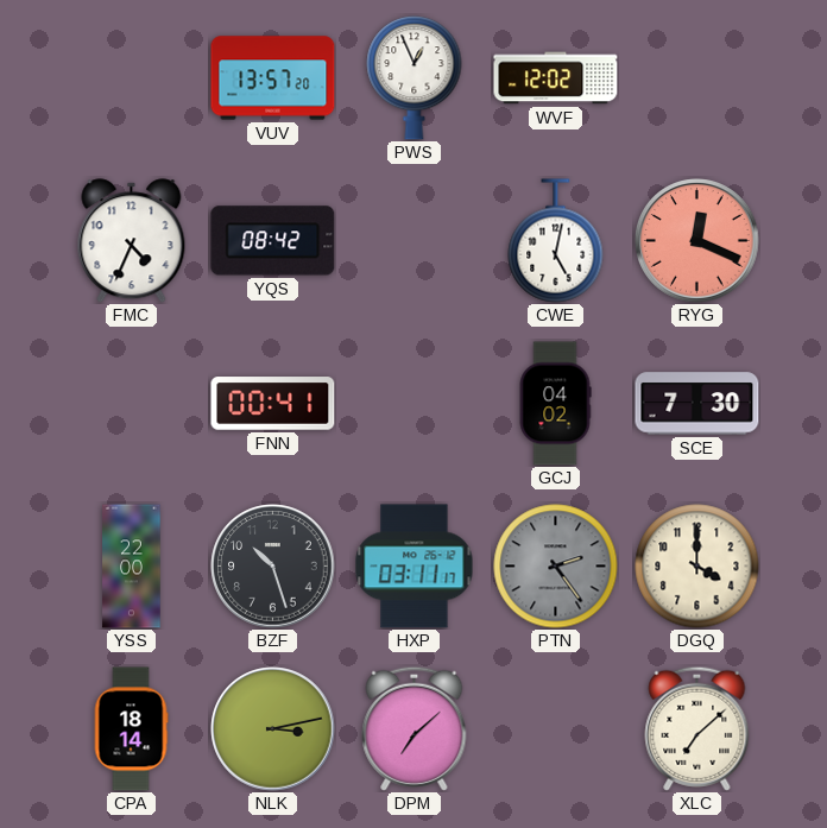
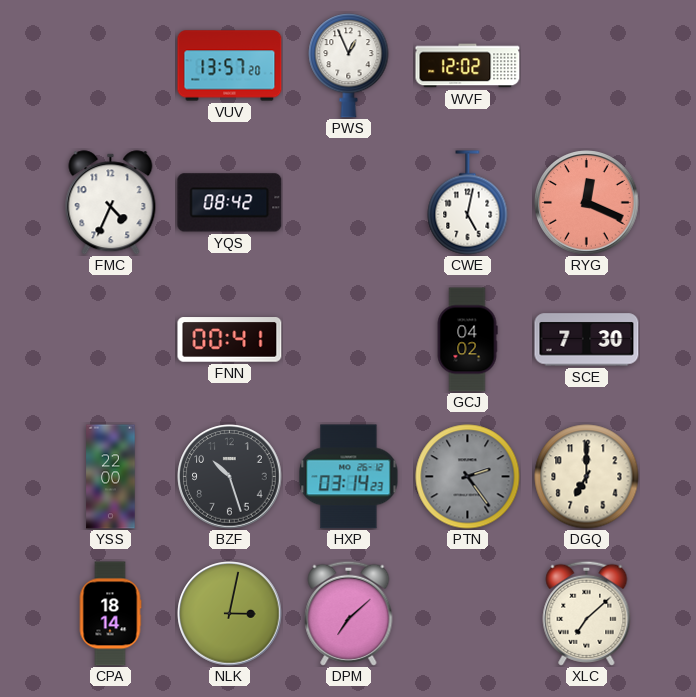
HXP: 03:11 -> 03:14
DGQ: 4:00 -> 7:00
NLK: 3:13 -> 3:02
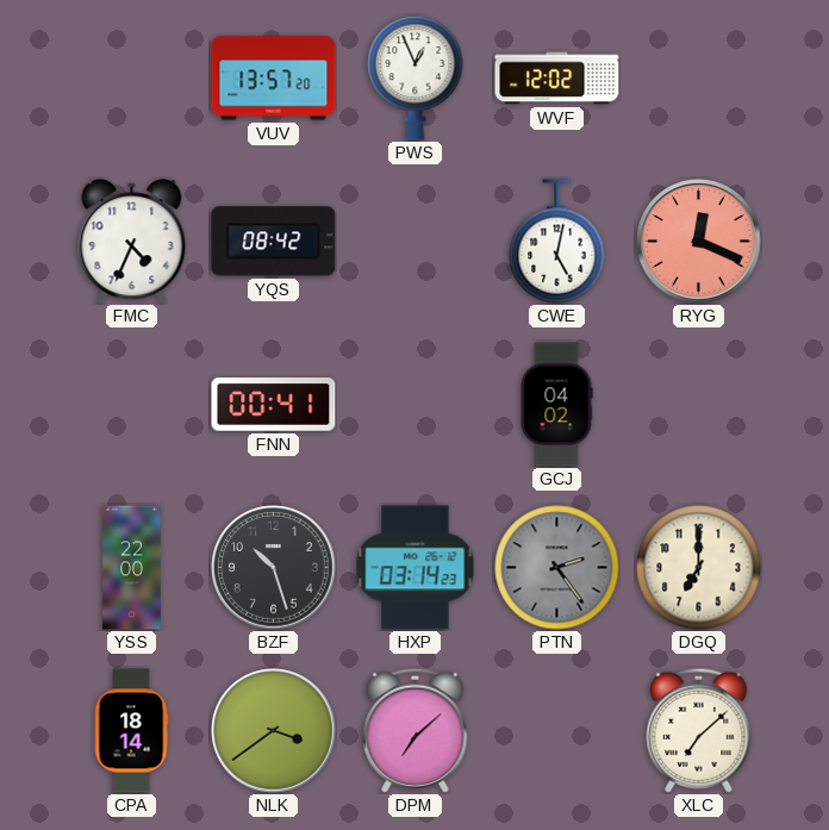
SCE: 7:30 -> none
NLK: 3:02 -> 3:39
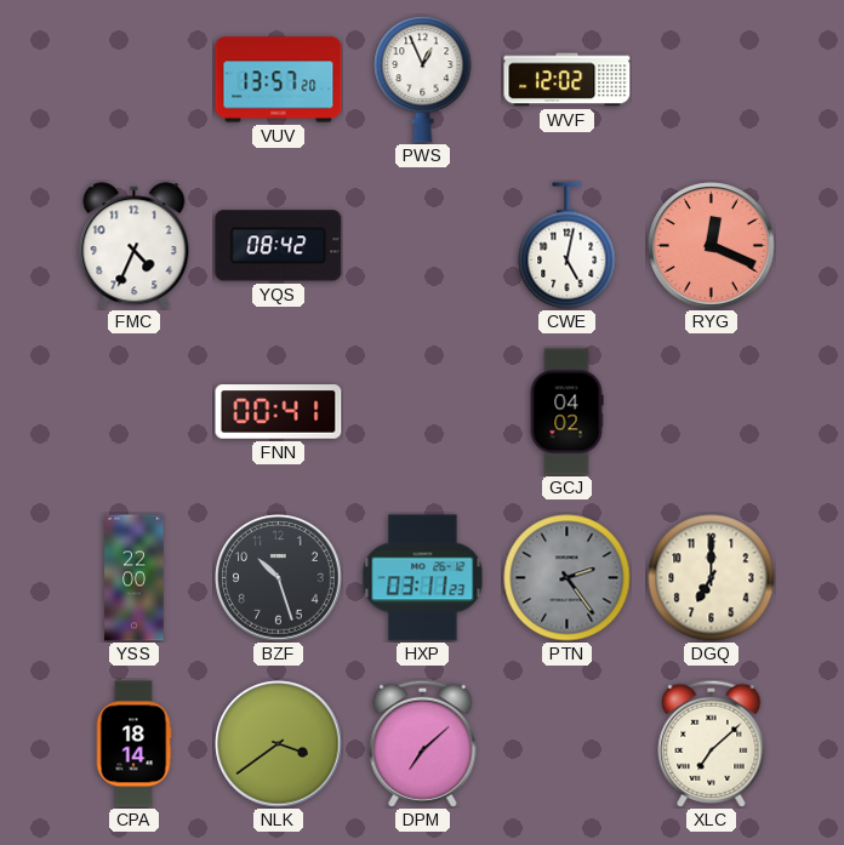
HXP: 03:14 -> 03:11
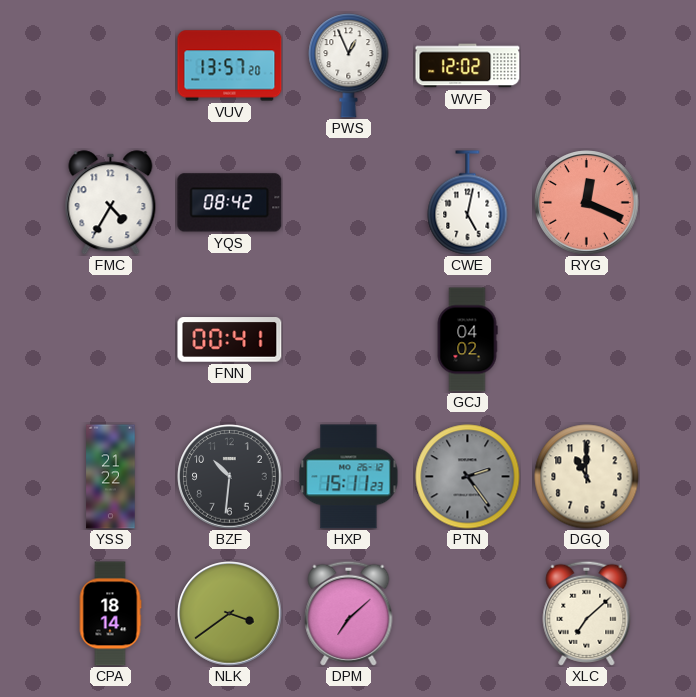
FMC: 4:34 -> 4:35
YSS: 22:00 -> 21:22
BZF: 10:27 -> 10:31
HXP: 03:11 -> 15:11
DGQ: 7:00 -> 11:00
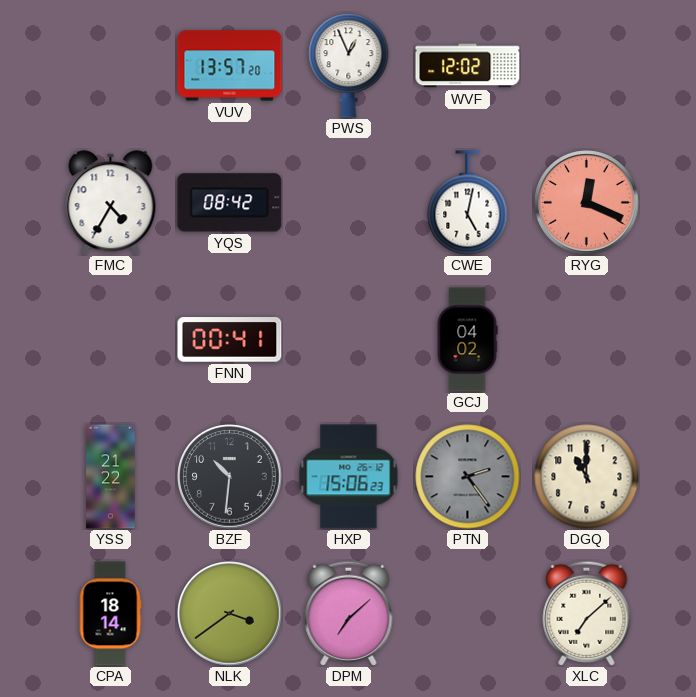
HXP: 15:11 -> 15:06
